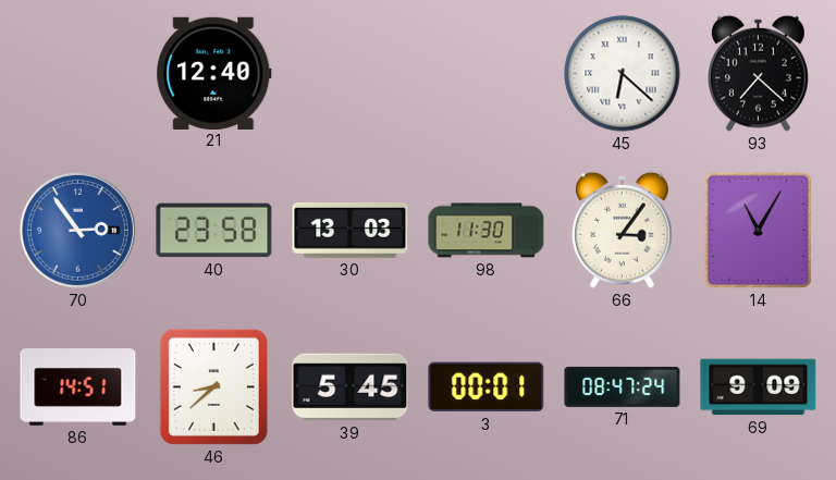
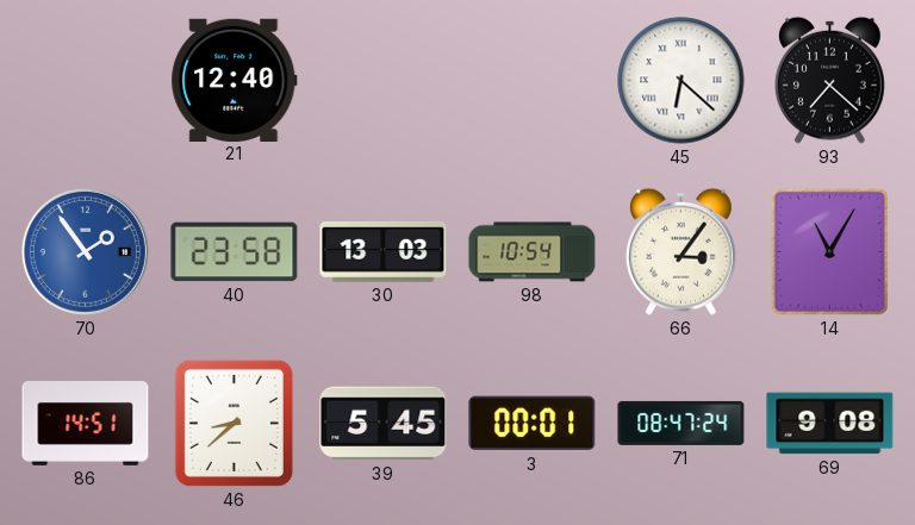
70: 2:54 -> 1:54
98: 11:30 -> 10:54
69: 9:09 -> 9:08
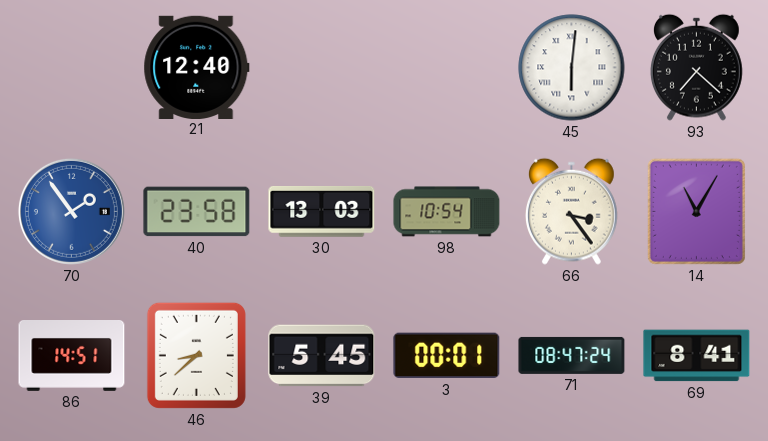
45: 6:22 -> 6:01
66: 3:06 -> 3:24
69: 9:08 -> 8:41
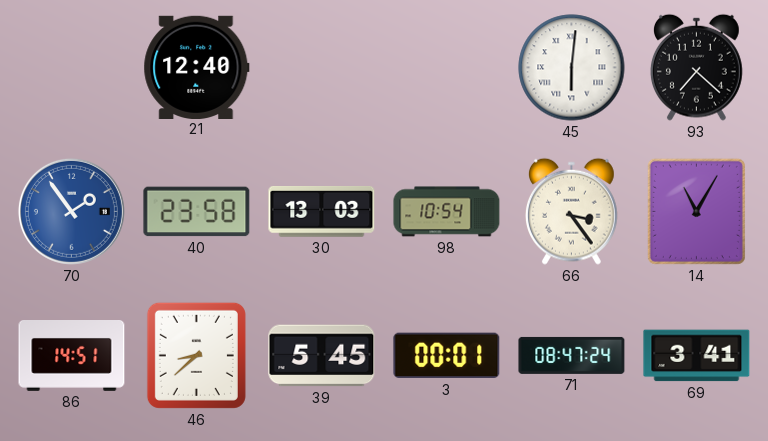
69: 8:41 -> 3:41
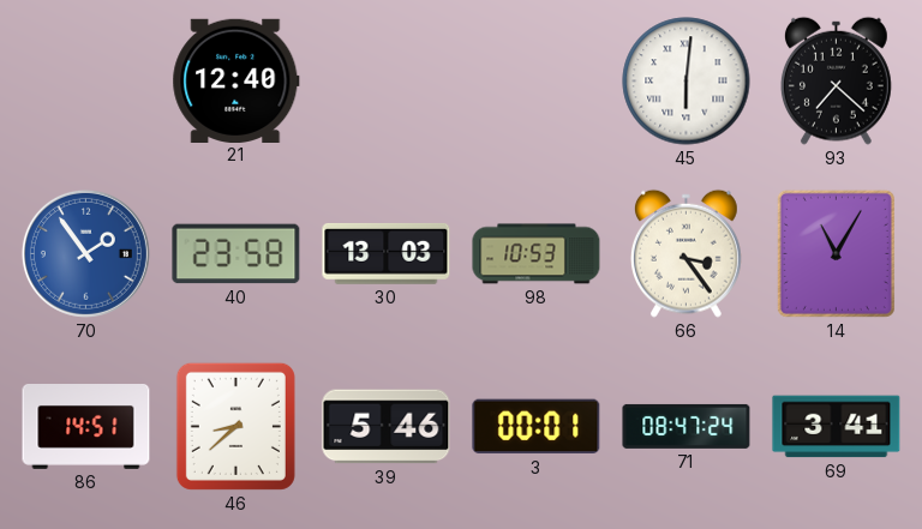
98: 10:54 -> 10:53
39: 5:45 -> 5:46
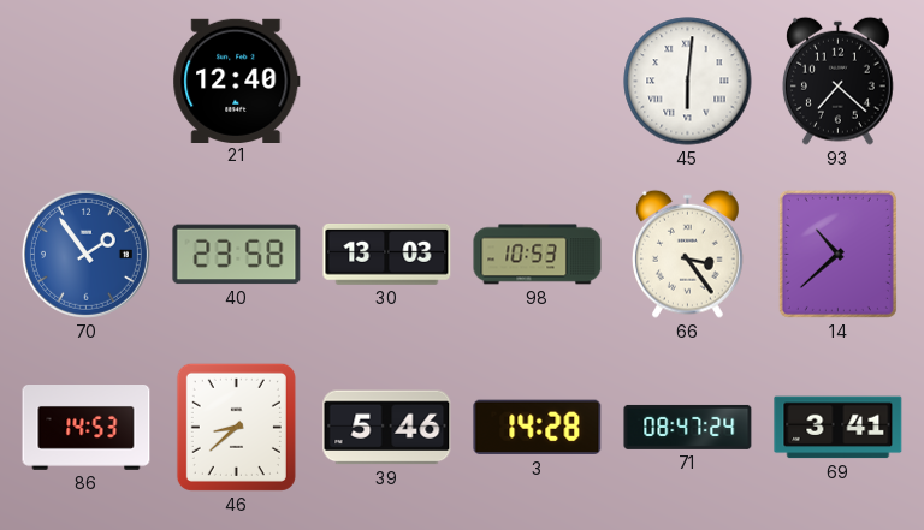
14: 11:05 -> 10:38
86: 14:51 -> 14:53
3: 00:01 -> 14:28
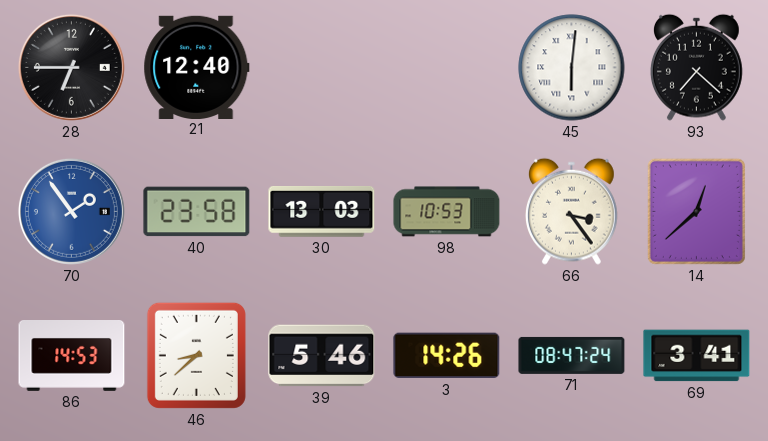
28: none -> 6:45
14: 10:38 -> 12:38
3: 14:28 -> 14:26
